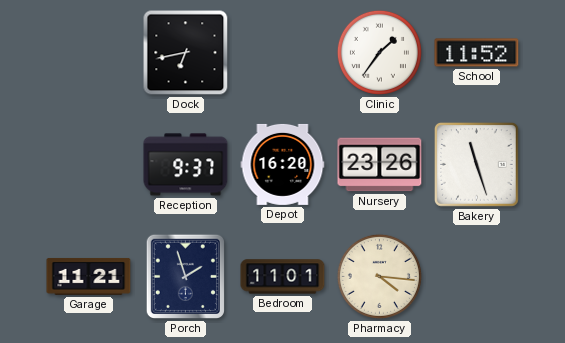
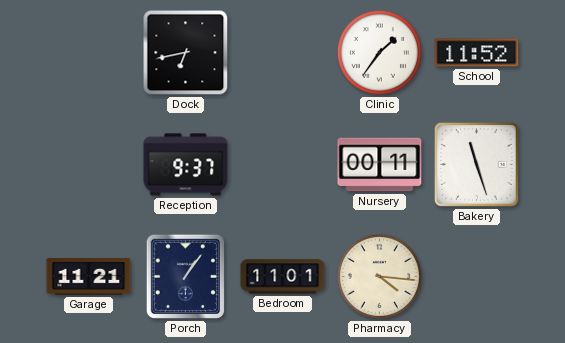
Depot: 16:20 -> none
Nursery: 23:26 -> 00:11
Porch: 1:57 -> 1:06
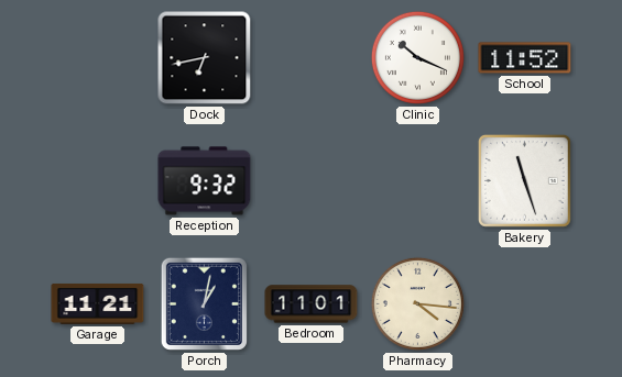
Clinic: 1:36 -> 10:19
Reception: 9:37 -> 9:32
Nursery: 00:11 -> none
Porch: 1:06 -> 1:02
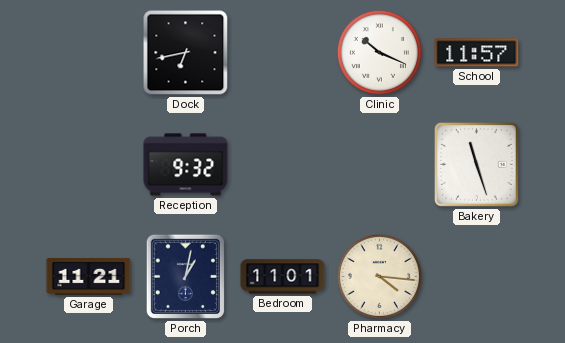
School: 11:52 -> 11:57
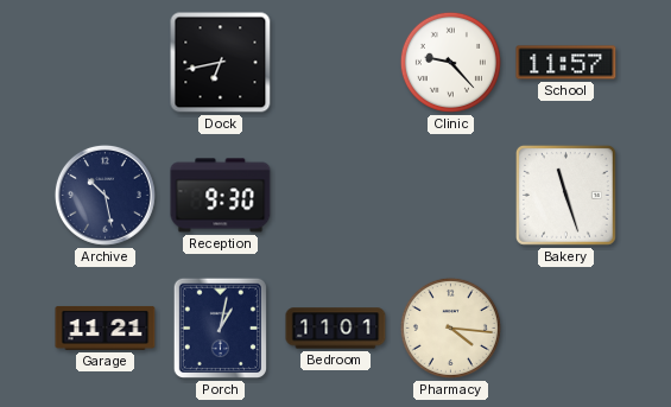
Clinic: 10:19 -> 9:23
Archive: none -> 10:28
Reception: 9:32 -> 9:30
